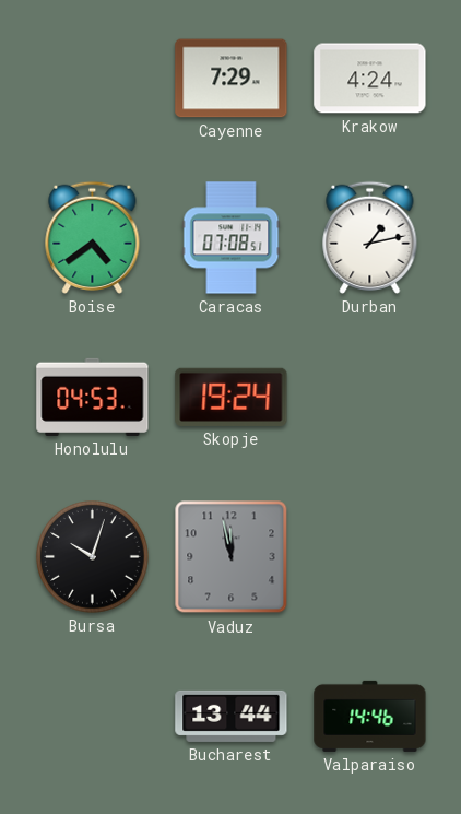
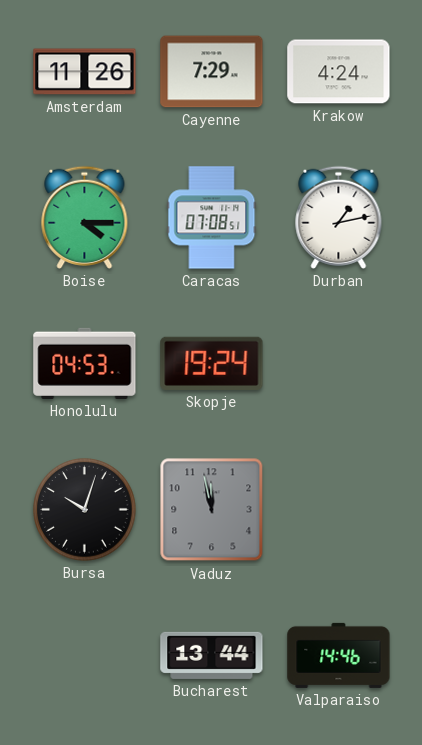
Amsterdam: none -> 11:26
Boise: 4:39 -> 4:15
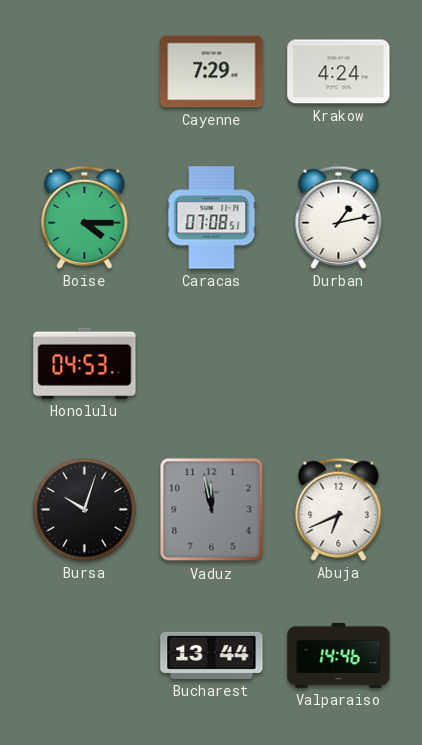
Amsterdam: 11:26 -> none
Skopje: 19:24 -> none
Abuja: none -> 6:41
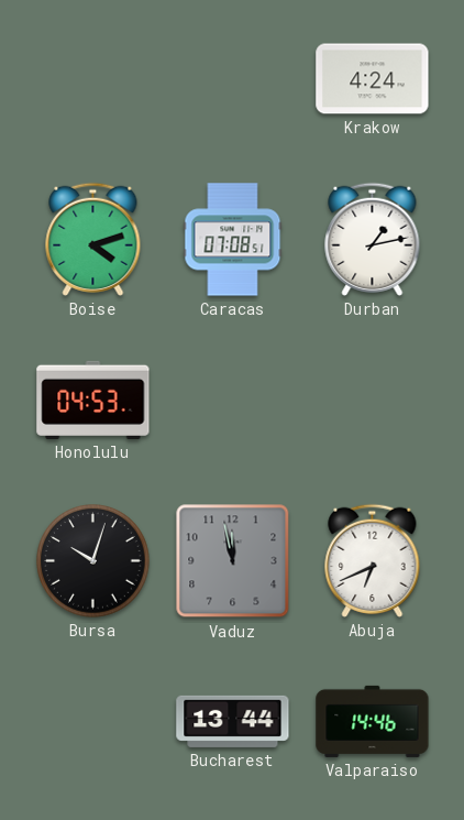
Cayenne: 7:29 -> none
Boise: 4:15 -> 4:12
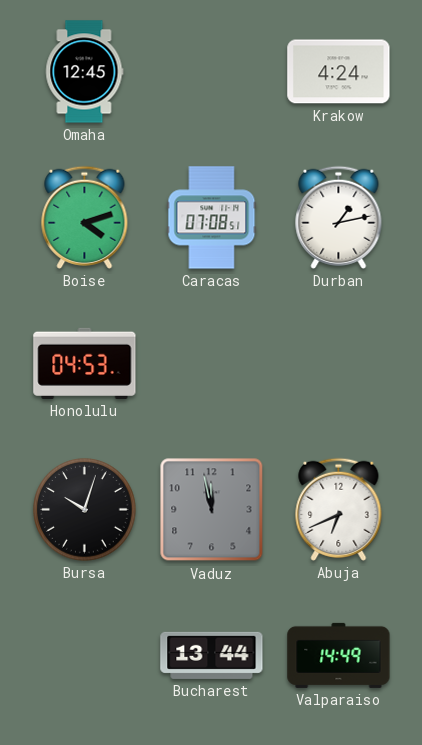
Omaha: none -> 12:45
Valparaiso: 14:46 -> 14:49
